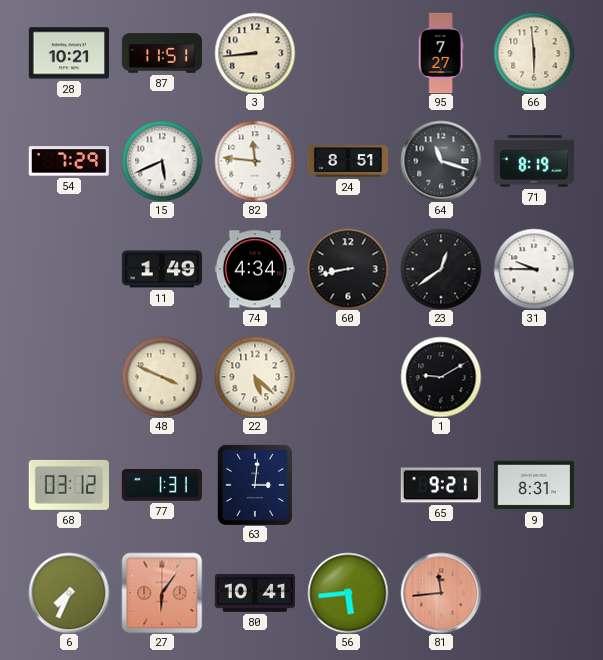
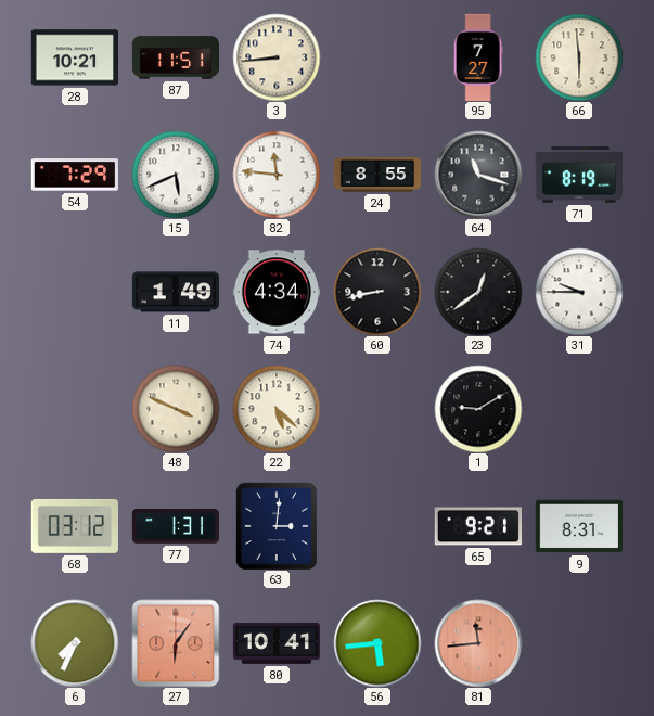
24: 8:51 -> 8:55
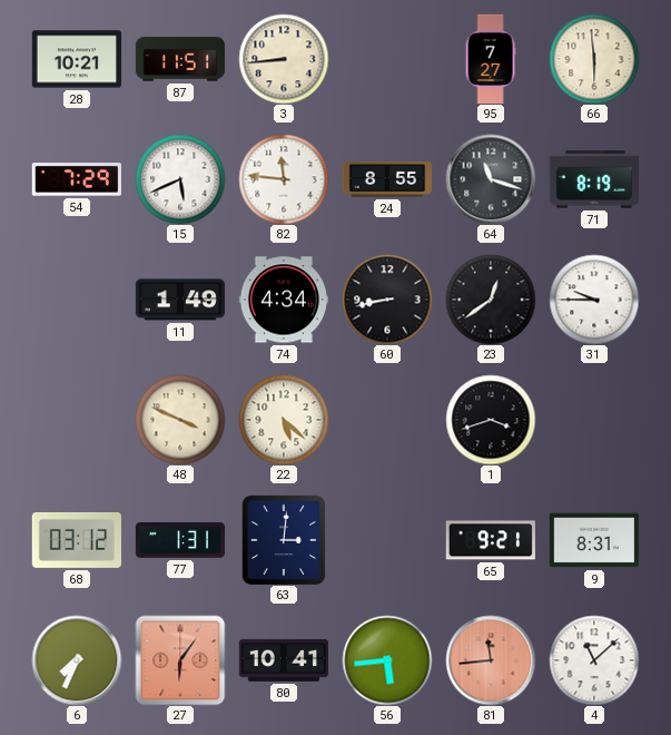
1: 9:10 -> 3:42
4: none -> 11:08
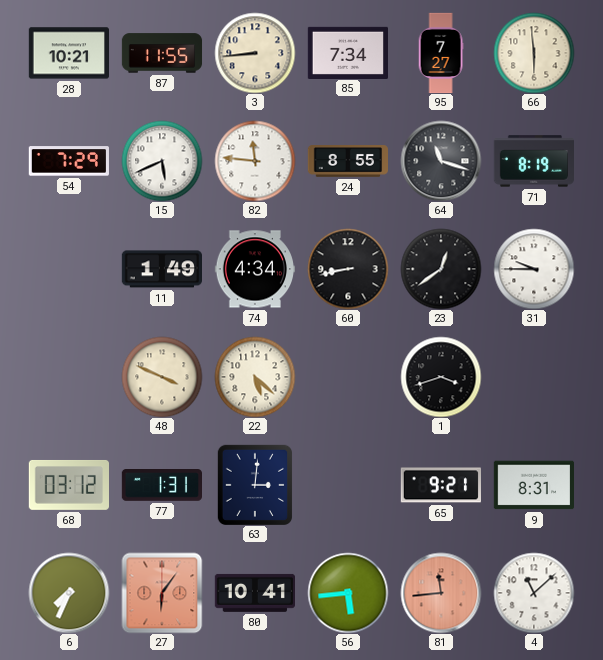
87: 11:51 -> 11:55
85: none -> 7:34
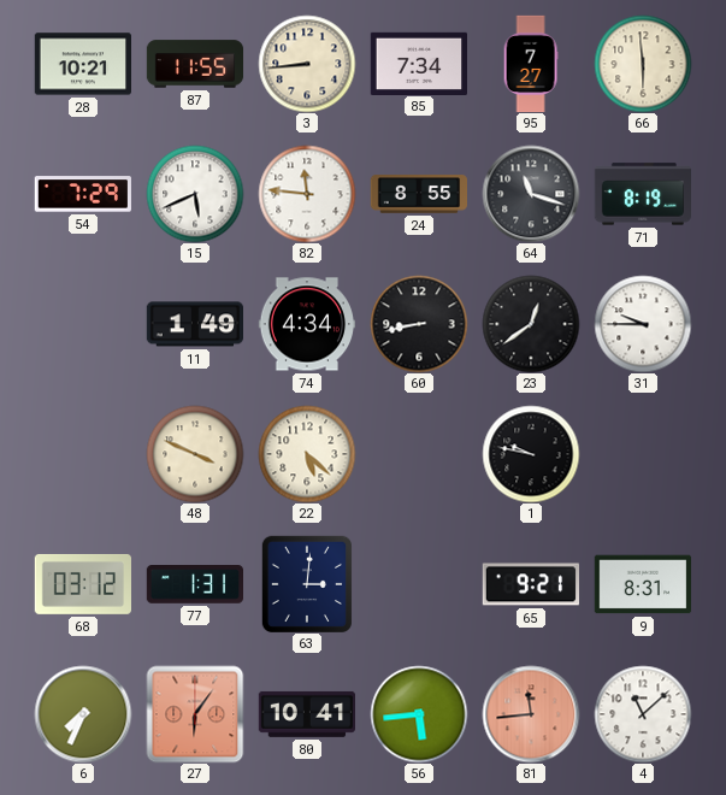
1: 3:42 -> 9:47
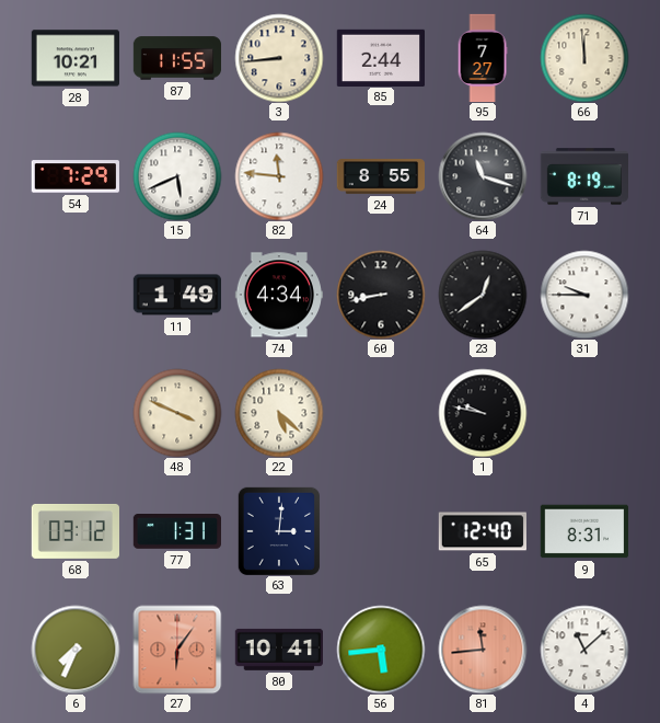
85: 7:34 -> 2:44
66: 5:59 -> 11:59
65: 9:21 -> 12:40
